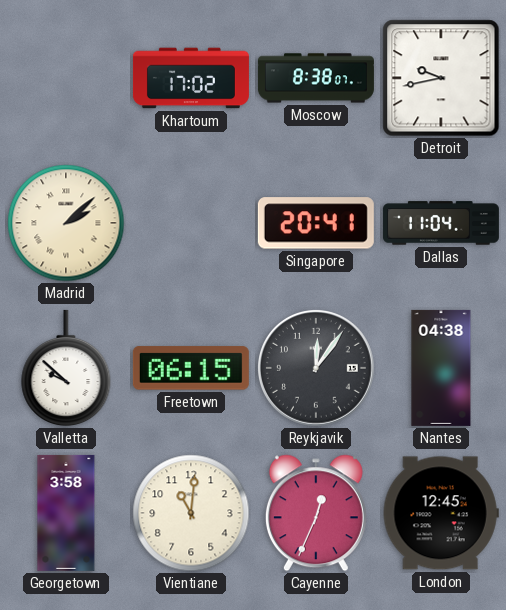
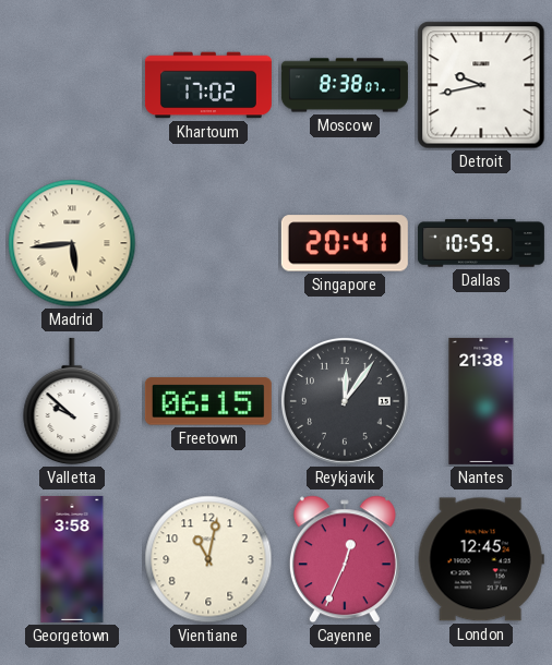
Madrid: 2:08 -> 5:44
Dallas: 11:04 -> 10:59
Nantes: 04:38 -> 21:38
Vientiane: 11:01 -> 11:02
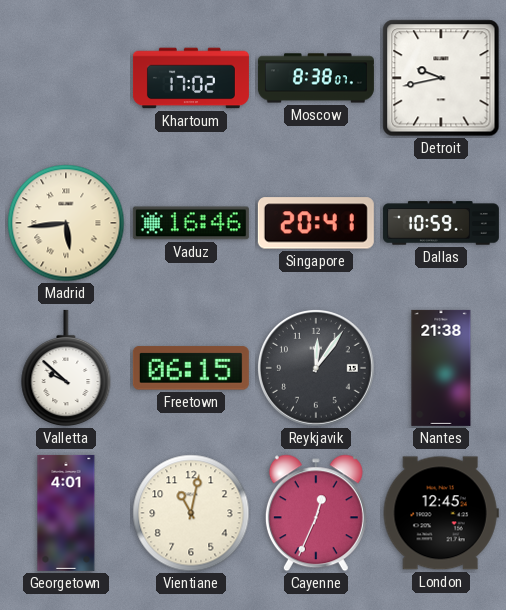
Vaduz: none -> 16:46
Georgetown: 3:58 -> 4:01
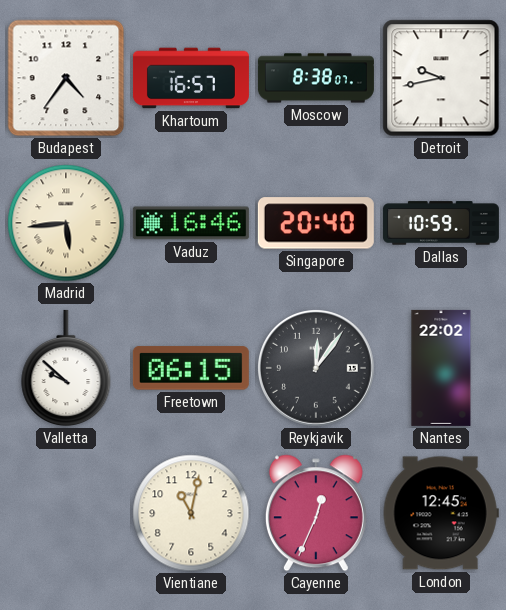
Budapest: none -> 4:36
Khartoum: 17:02 -> 16:57
Singapore: 20:41 -> 20:40
Nantes: 21:38 -> 22:02
Georgetown: 4:01 -> none
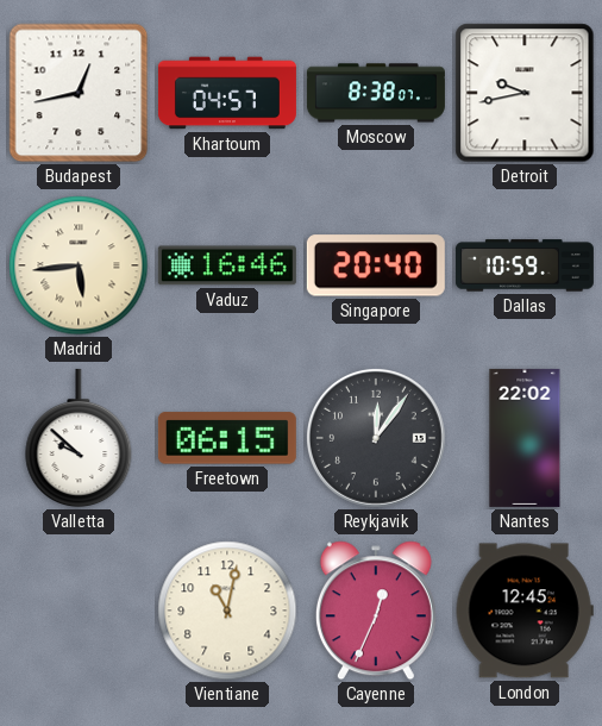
Budapest: 4:36 -> 12:43
Khartoum: 16:57 -> 04:57
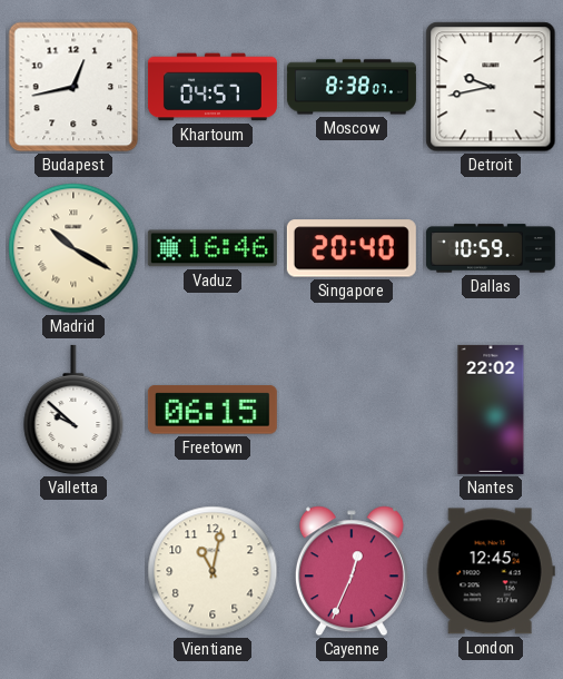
Madrid: 5:44 -> 10:20
Reykjavik: 12:06 -> none
